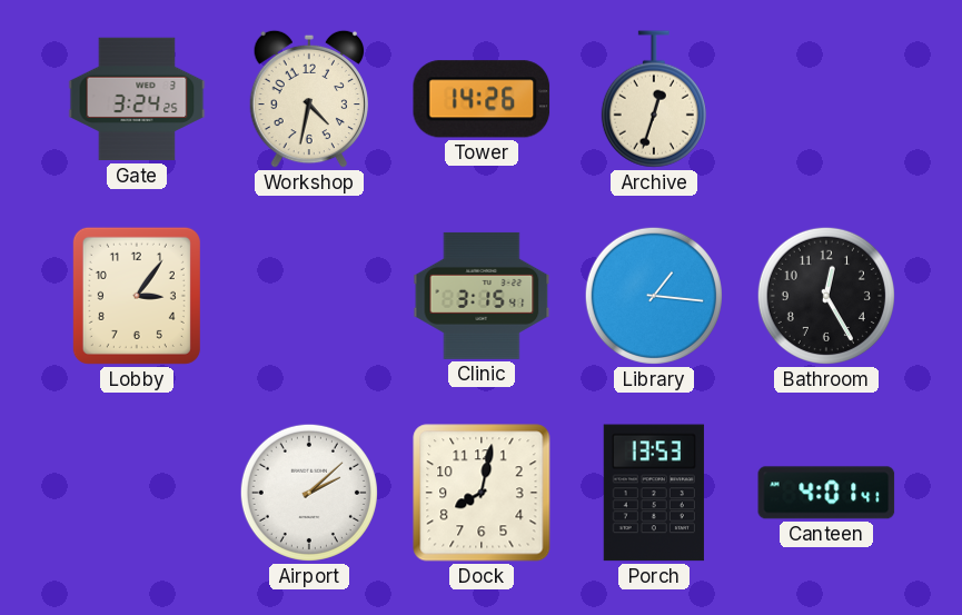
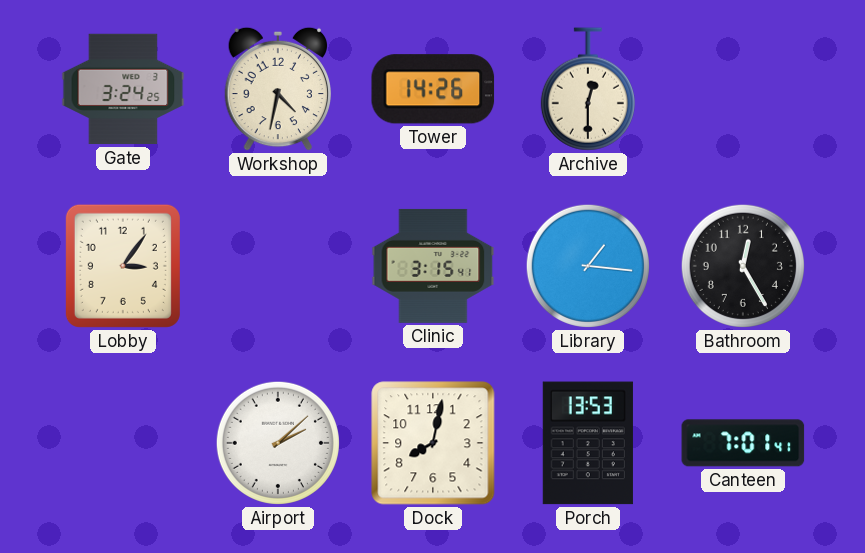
Archive: 12:33 -> 12:30
Canteen: 4:01 -> 7:01
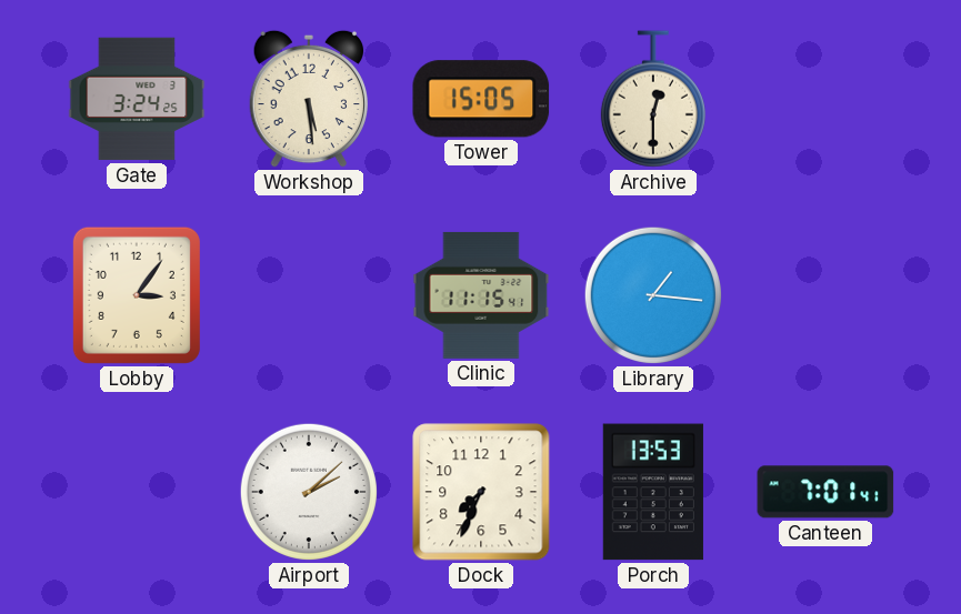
Workshop: 4:32 -> 5:29
Tower: 14:26 -> 15:05
Clinic: 3:15 -> 11:15
Bathroom: 12:25 -> none
Dock: 8:02 -> 7:34
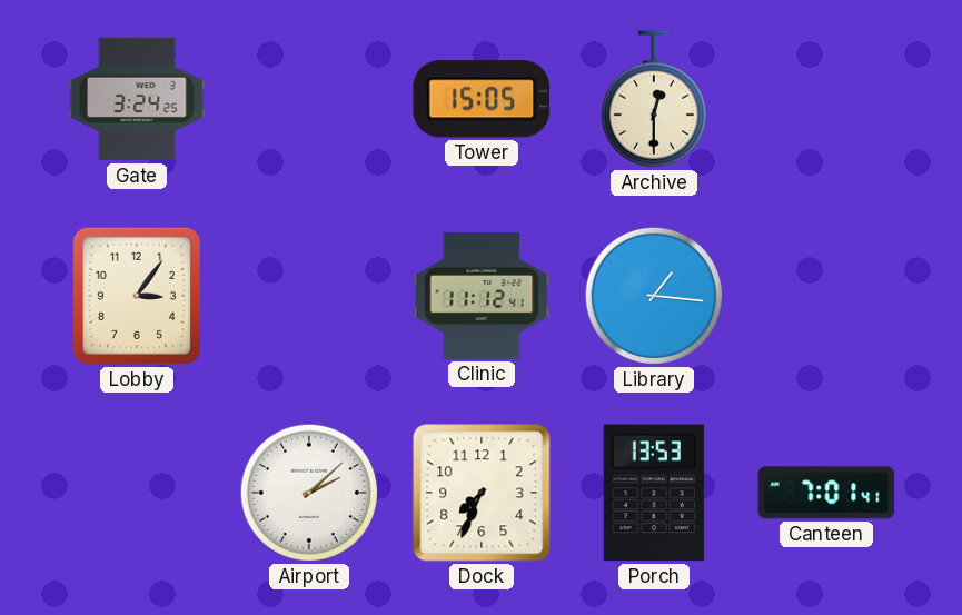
Workshop: 5:29 -> none
Clinic: 11:15 -> 11:12
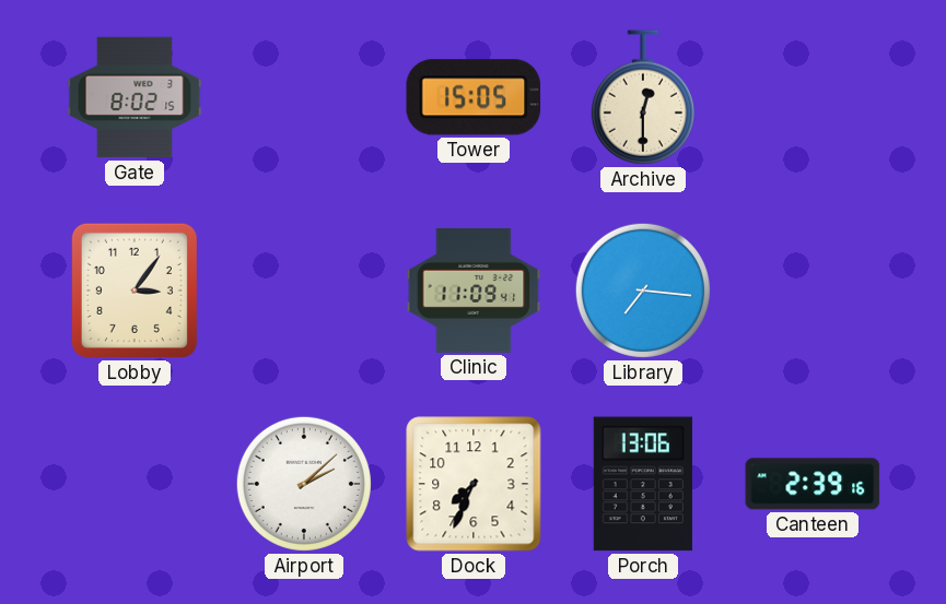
Gate: 3:24 -> 8:02
Clinic: 11:12 -> 11:09
Library: 1:16 -> 7:16
Porch: 13:53 -> 13:06
Canteen: 7:01 -> 2:39
